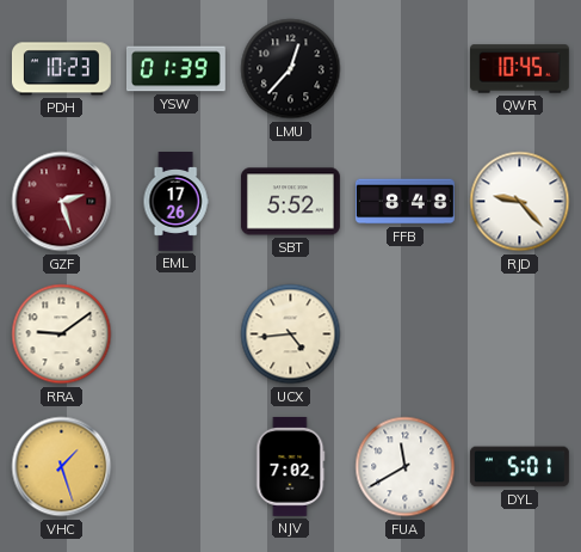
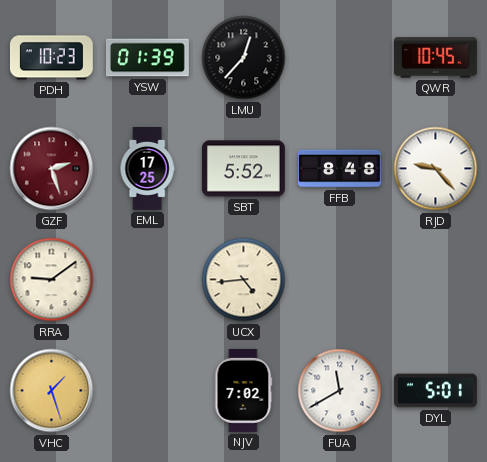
EML: 17:26 -> 17:25
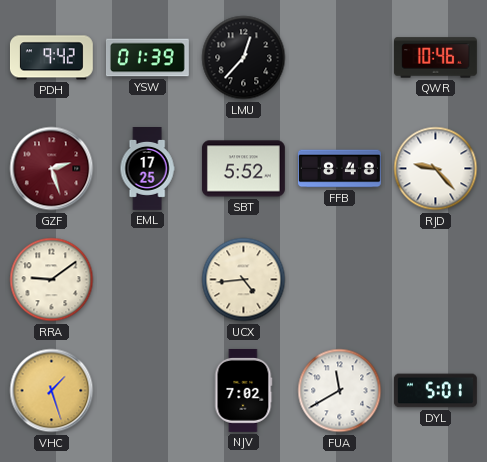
PDH: 10:23 -> 9:42
QWR: 10:45 -> 10:46
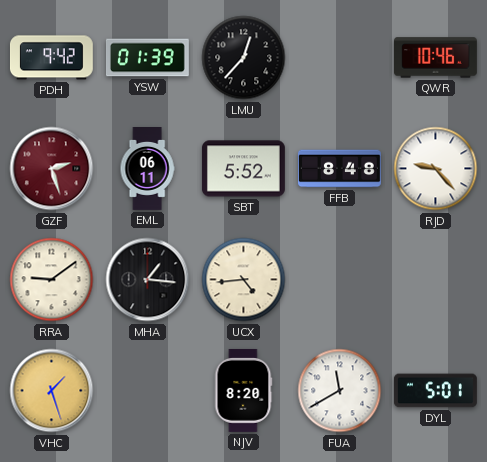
EML: 17:25 -> 06:11
MHA: none -> 1:16
NJV: 7:02 -> 8:20
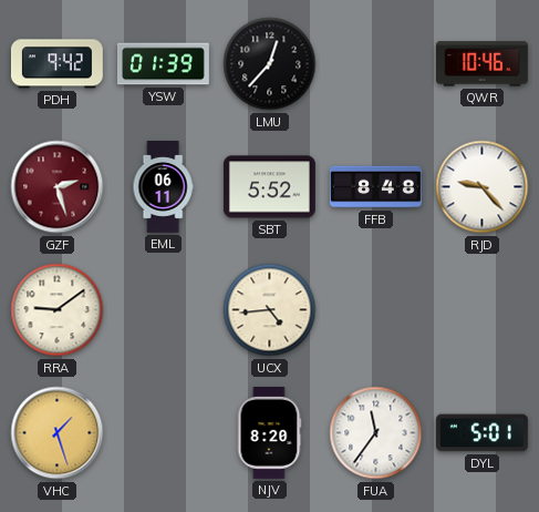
MHA: 1:16 -> none
FUA: 11:40 -> 11:36
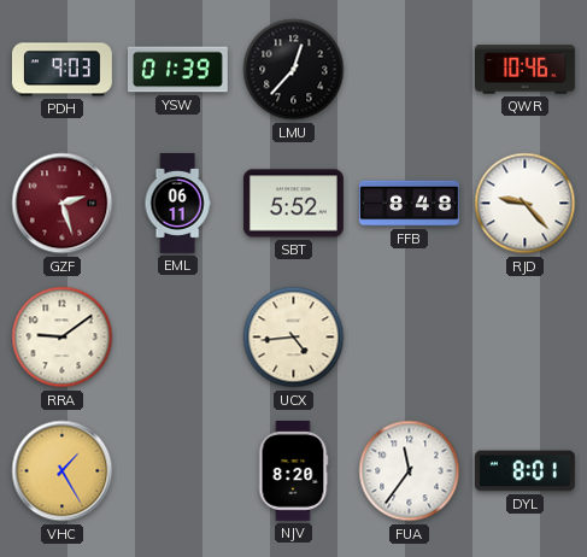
PDH: 9:42 -> 9:03
VHC: 1:27 -> 1:25
DYL: 5:01 -> 8:01
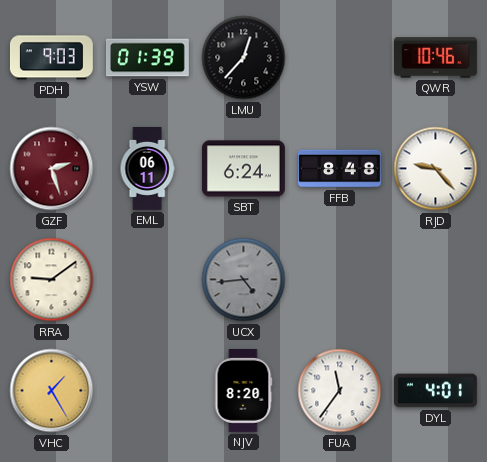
SBT: 5:52 -> 6:24
UCX dial: cream -> grey
DYL: 8:01 -> 4:01
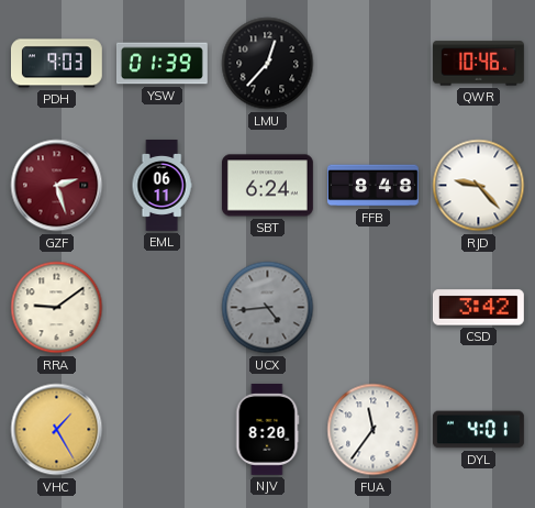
CSD: none -> 3:42
